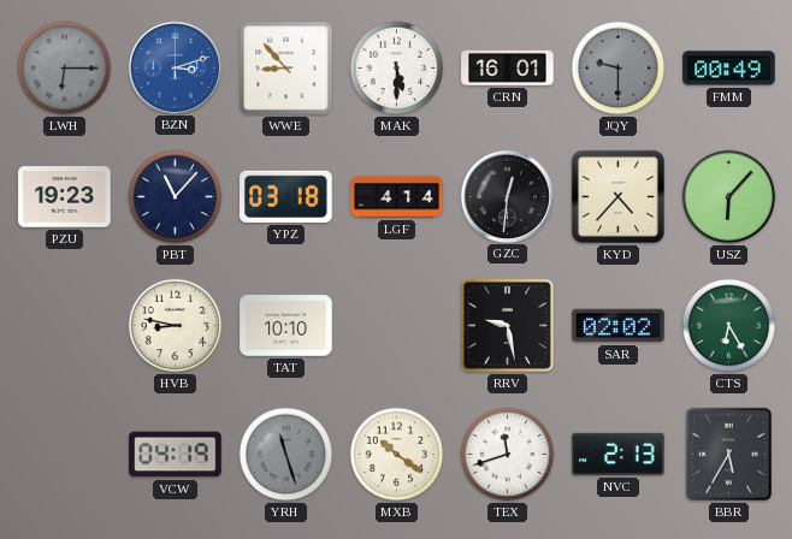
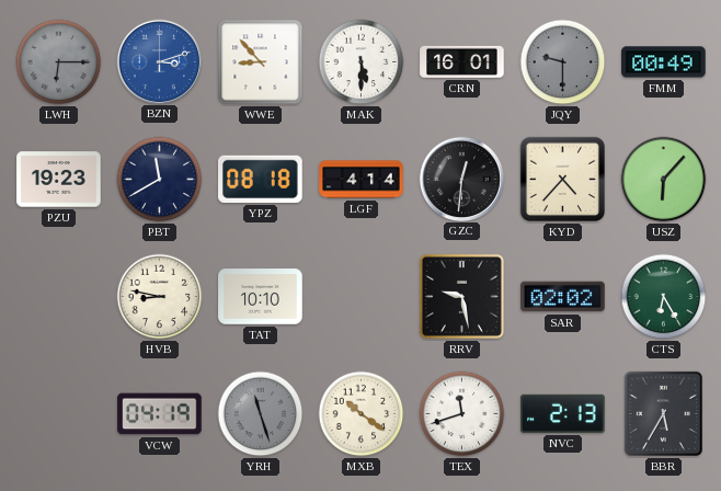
PBT: 11:07 -> 11:40
YPZ: 03:18 -> 08:18
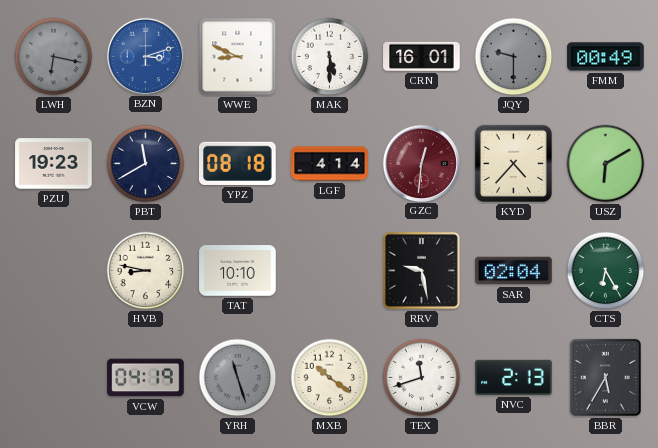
LWH: 6:15 -> 6:17
WWE: 8:53 -> 8:49
GZC dial: black -> burgundy
USZ: 6:07 -> 6:10
SAR: 02:02 -> 02:04
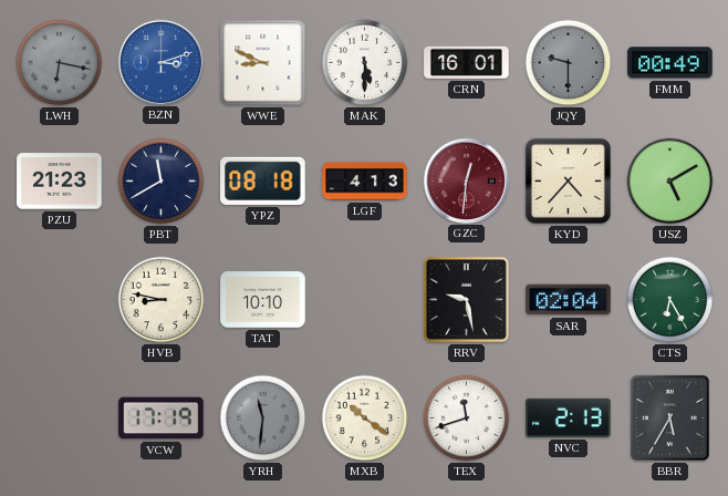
PZU: 19:23 -> 21:23
LGF: 4:14 -> 4:13
USZ: 6:10 -> 5:10
VCW: 04:19 -> 17:19
YRH: 11:27 -> 11:31
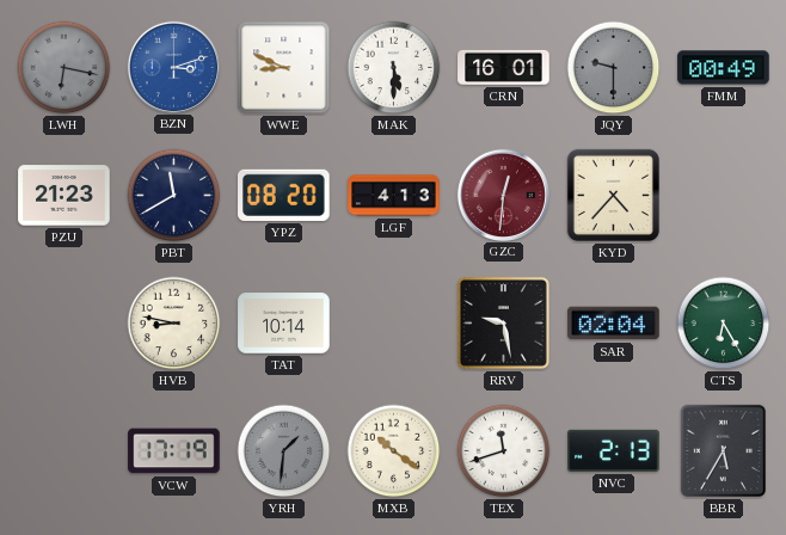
YPZ: 08:18 -> 08:20
USZ: 5:10 -> none
TAT: 10:10 -> 10:14
YRH: 11:31 -> 1:31
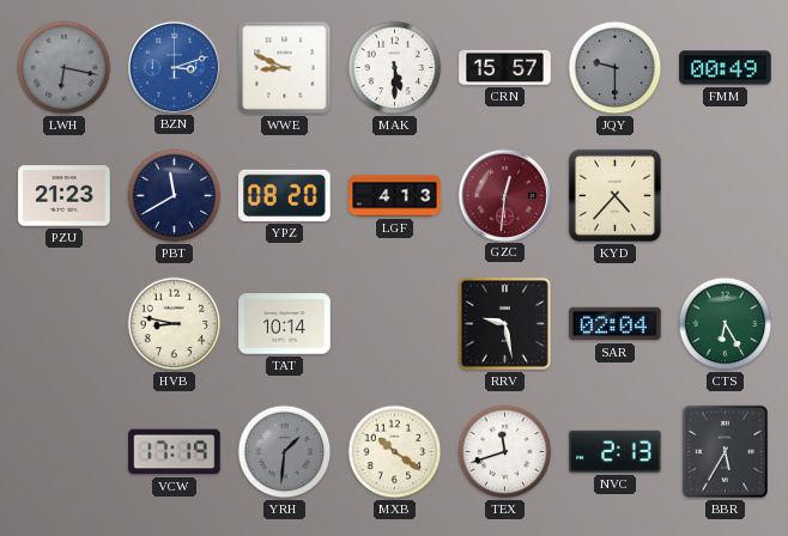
CRN: 16:01 -> 15:57
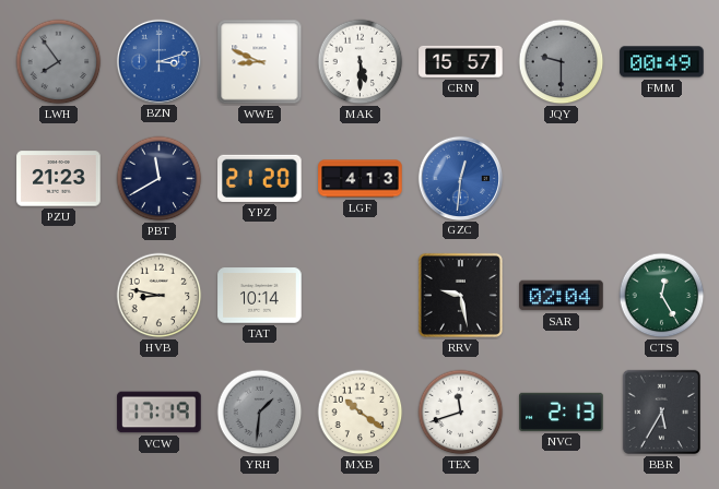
LWH: 6:17 -> 7:54
YPZ: 08:20 -> 21:20
GZC dial: burgundy -> blue
KYD: 4:37 -> none
CTS: 6:25 -> 12:25
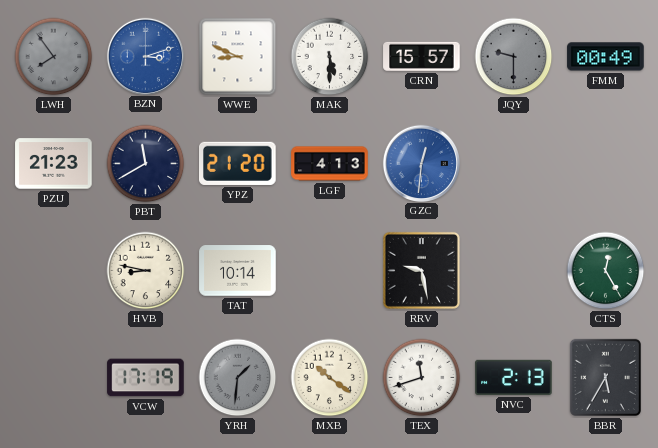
SAR: 02:04 -> none
